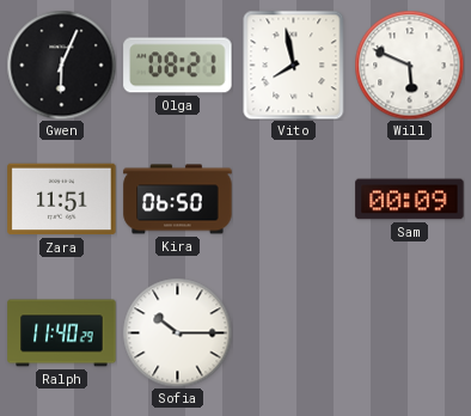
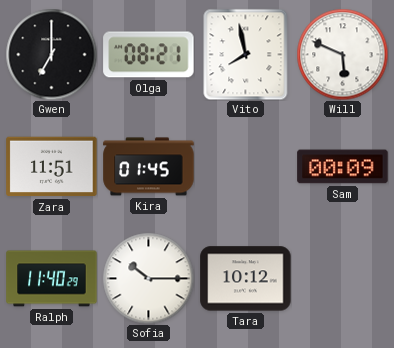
Gwen: 6:04 -> 7:00
Kira: 06:50 -> 01:45
Tara: none -> 10:12
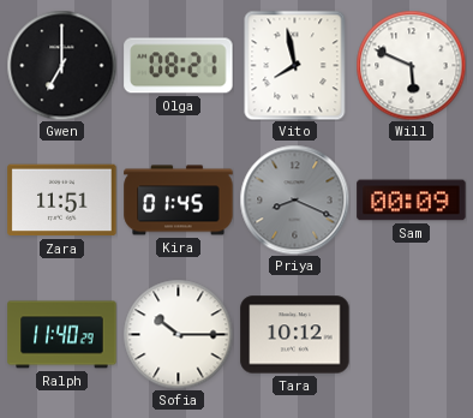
Priya: none -> 8:19
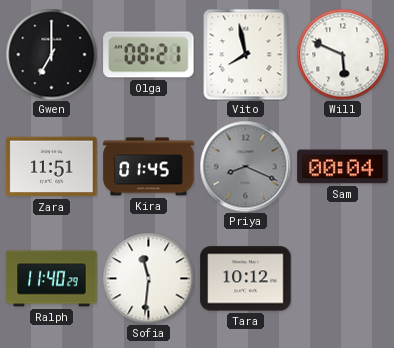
Sam: 00:09 -> 00:04
Sofia: 10:15 -> 11:31
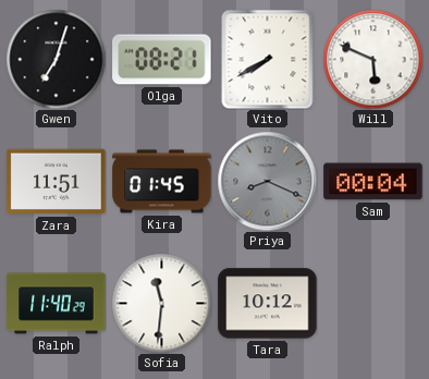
Gwen: 7:00 -> 7:03
Vito: 7:58 -> 7:40
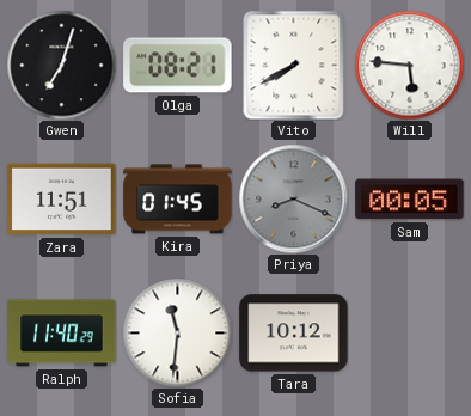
Will: 5:49 -> 5:46
Sam: 00:04 -> 00:05
